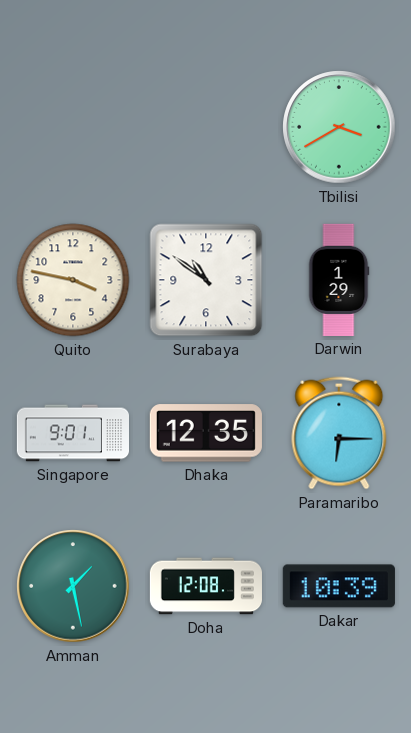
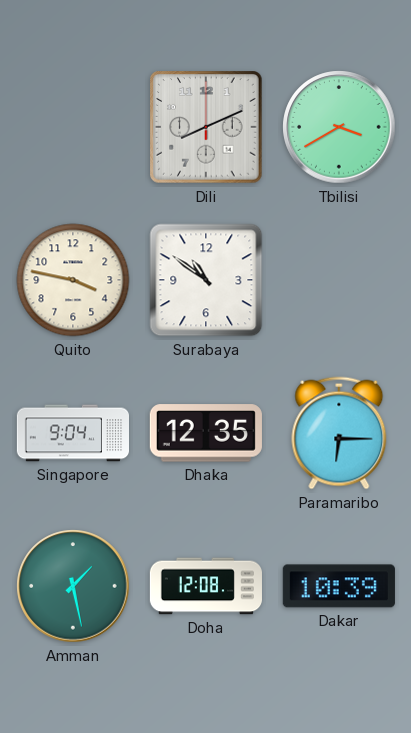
Dili: none -> 8:11
Darwin: 1:29 -> none
Singapore: 9:01 -> 9:04
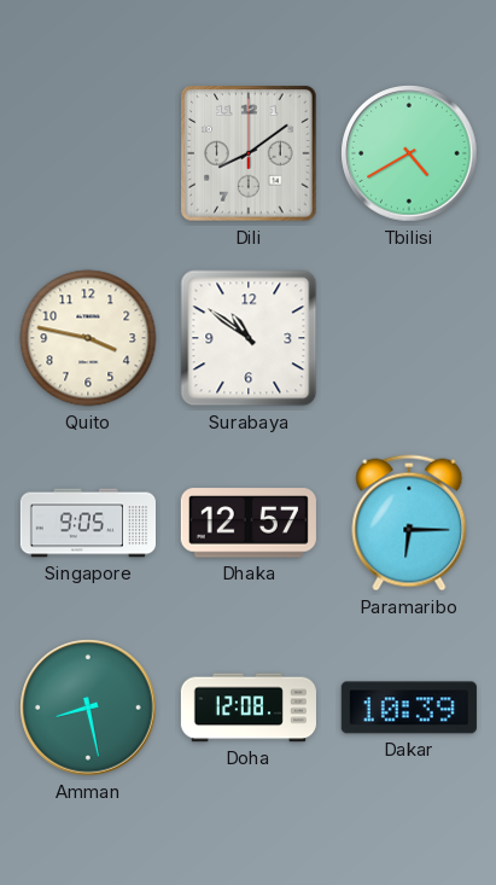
Dili: 8:11 -> 8:09
Tbilisi: 3:40 -> 4:40
Singapore: 9:04 -> 9:05
Dhaka: 12:35 -> 12:57
Amman: 1:28 -> 8:28
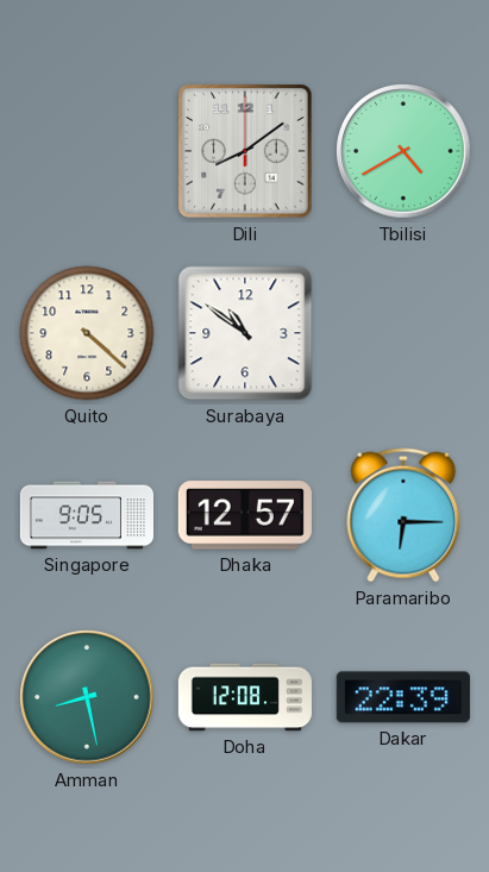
Quito: 3:47 -> 4:22
Dakar: 10:39 -> 22:39
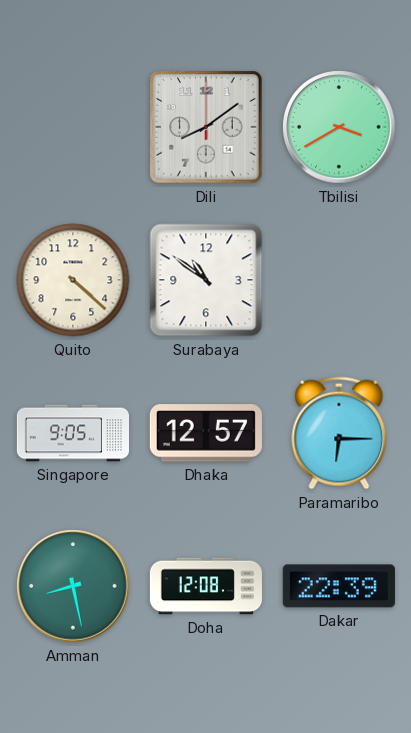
Tbilisi: 4:40 -> 3:40
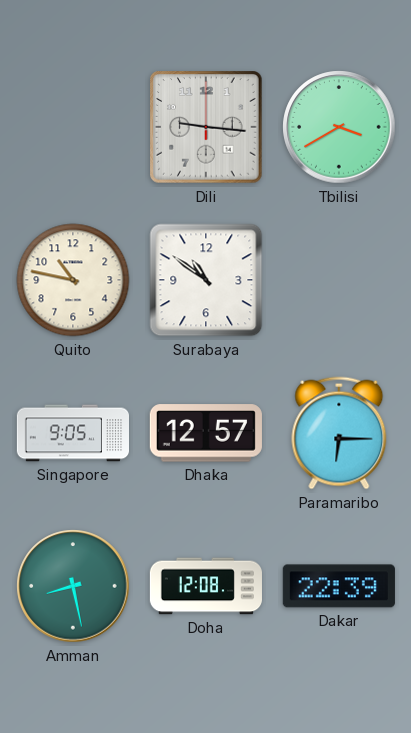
Dili: 8:09 -> 9:16
Quito: 4:22 -> 10:47
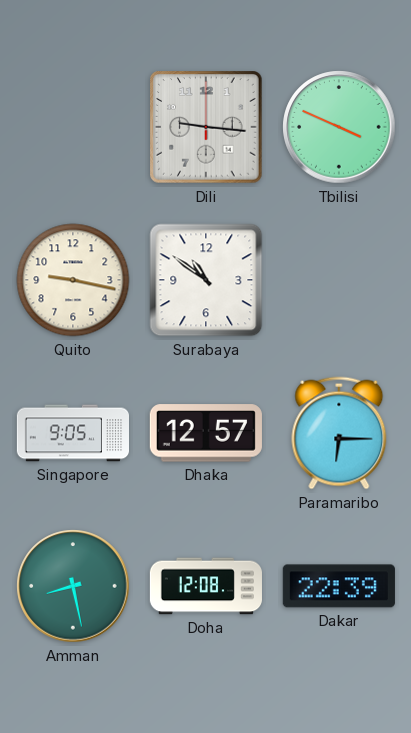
Tbilisi: 3:40 -> 3:49
Quito: 10:47 -> 9:17
